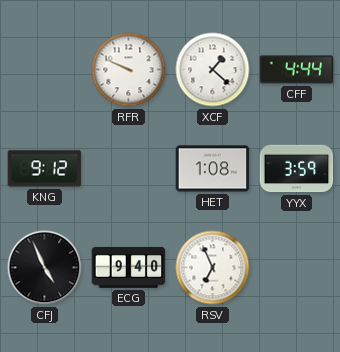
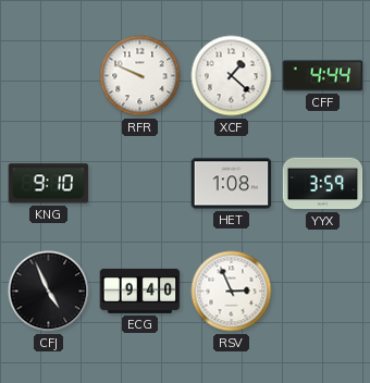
KNG: 9:12 -> 9:10
RSV: 6:56 -> 2:56
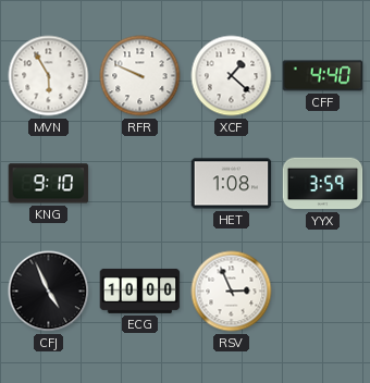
MVN: none -> 5:55
CFF: 4:44 -> 4:40
ECG: 9:40 -> 10:00
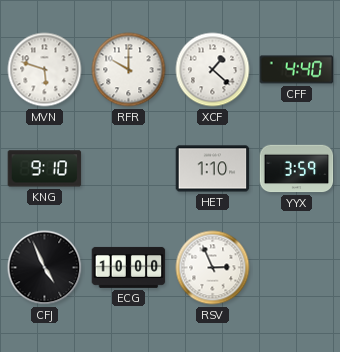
MVN: 5:55 -> 5:48
RFR: 9:49 -> 10:00
HET: 1:08 -> 1:10
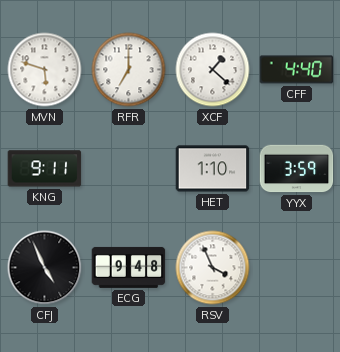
RFR: 10:00 -> 7:00
KNG: 9:10 -> 9:11
ECG: 10:00 -> 9:48
RSV: 2:56 -> 3:56
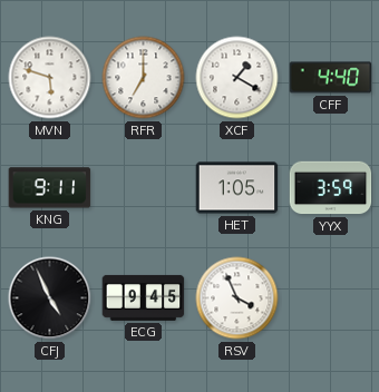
XCF: 1:22 -> 1:20
HET: 1:10 -> 1:05
ECG: 9:48 -> 9:45
